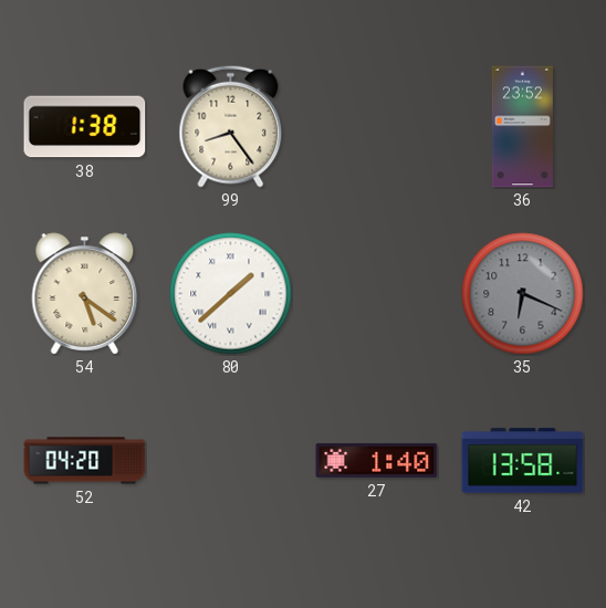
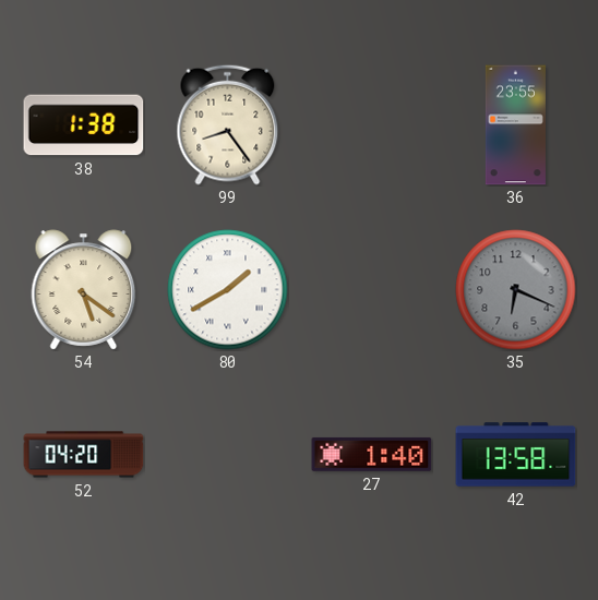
36: 23:52 -> 23:55
80: 1:38 -> 1:40
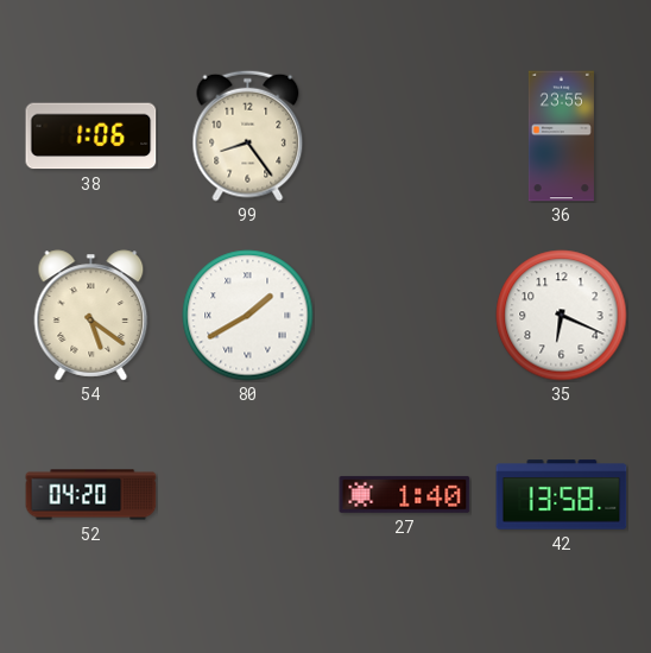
38: 1:38 -> 1:06
35 dial: grey -> white
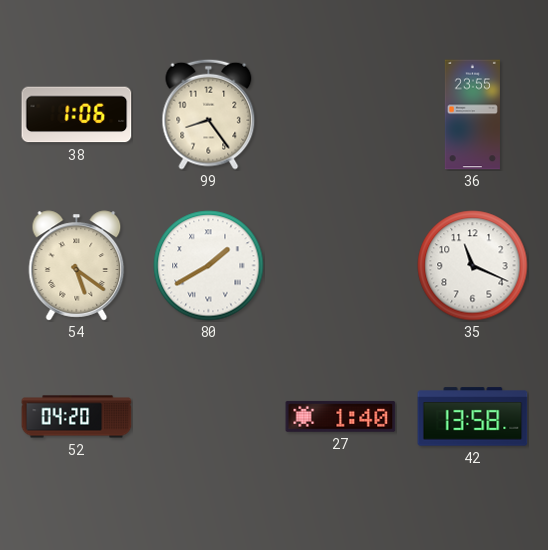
35: 6:19 -> 11:19
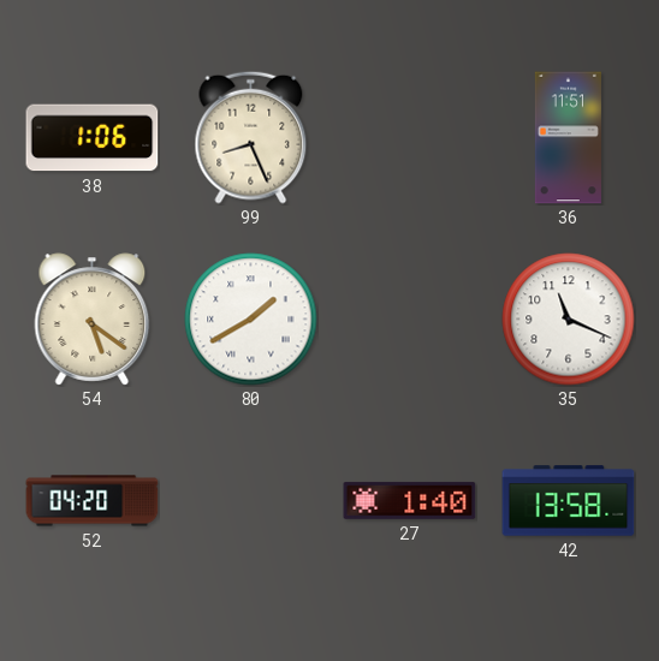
99: 8:24 -> 8:26
36: 23:55 -> 11:51
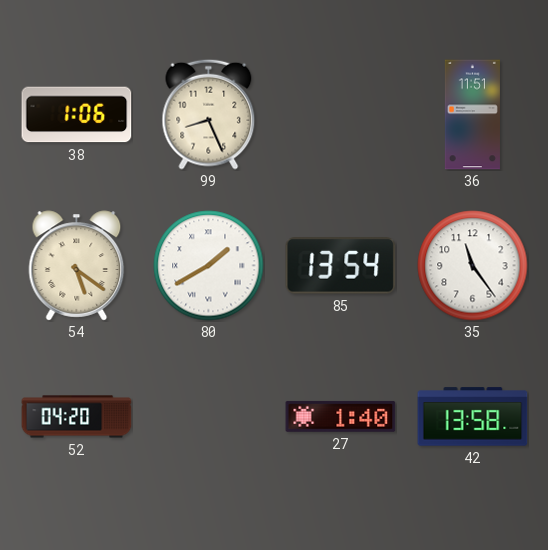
85: none -> 13:54
35: 11:19 -> 11:24
